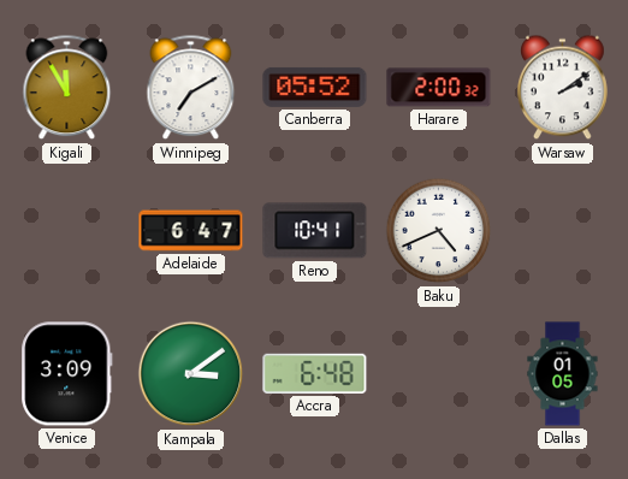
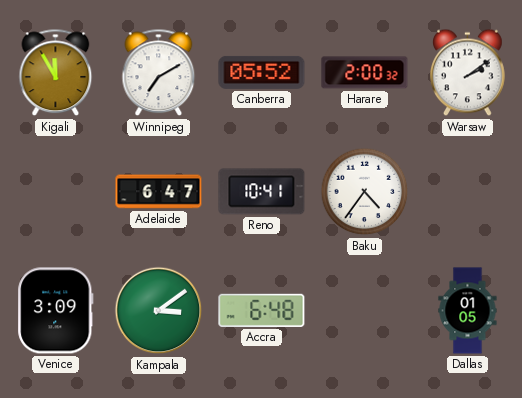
Baku: 4:41 -> 4:36
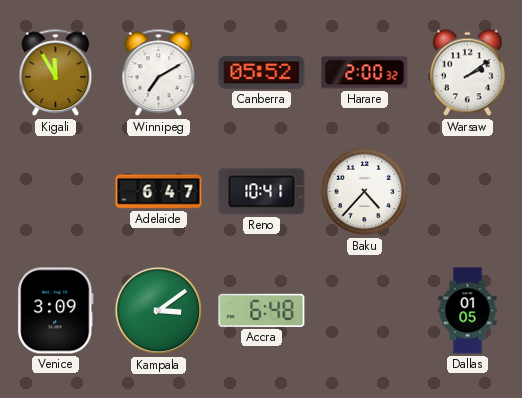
Baku: 4:36 -> 4:37
